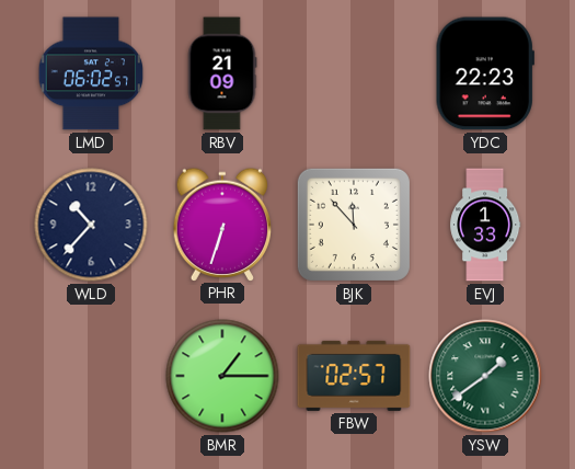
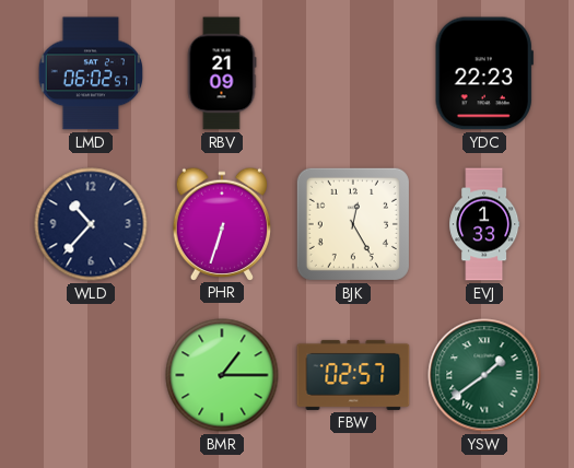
BJK: 11:53 -> 12:25
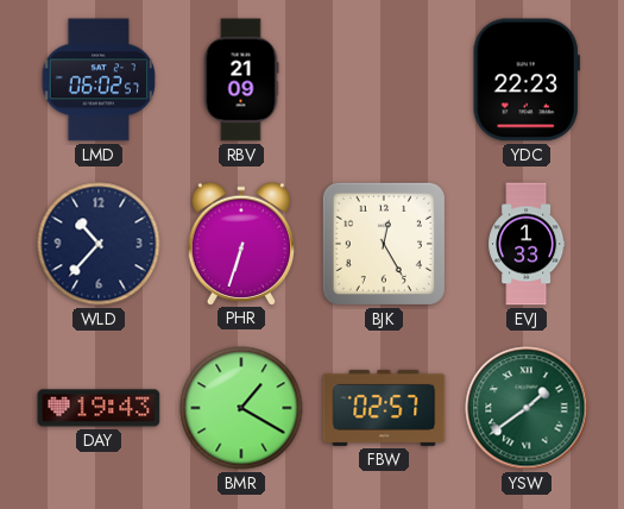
DAY: none -> 19:43
BMR: 1:15 -> 1:20
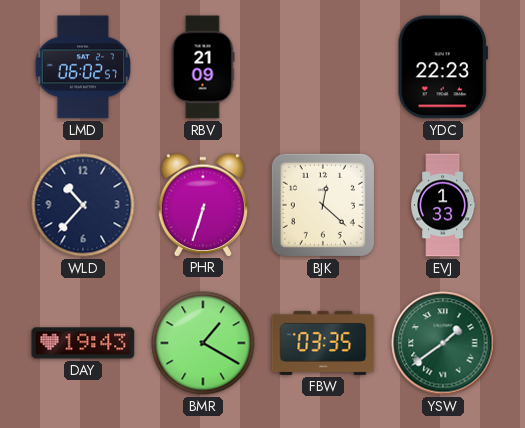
BJK: 12:25 -> 12:22
FBW: 02:57 -> 03:35
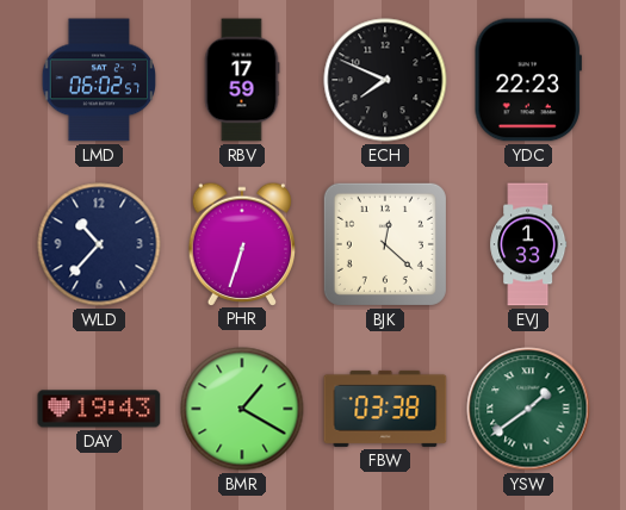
RBV: 21:09 -> 17:59
ECH: none -> 7:49
FBW: 03:35 -> 03:38
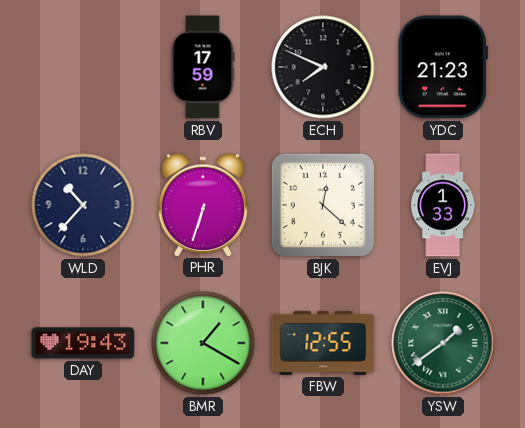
LMD: 06:02 -> none
YDC: 22:23 -> 21:23
FBW: 03:38 -> 12:55
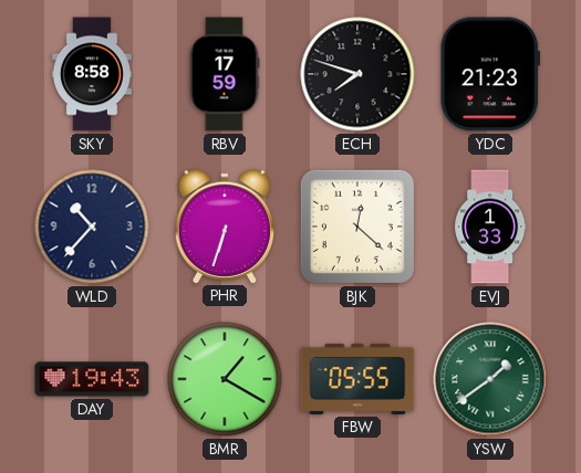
SKY: none -> 8:58
ECH: 7:49 -> 7:48
FBW: 12:55 -> 05:55
